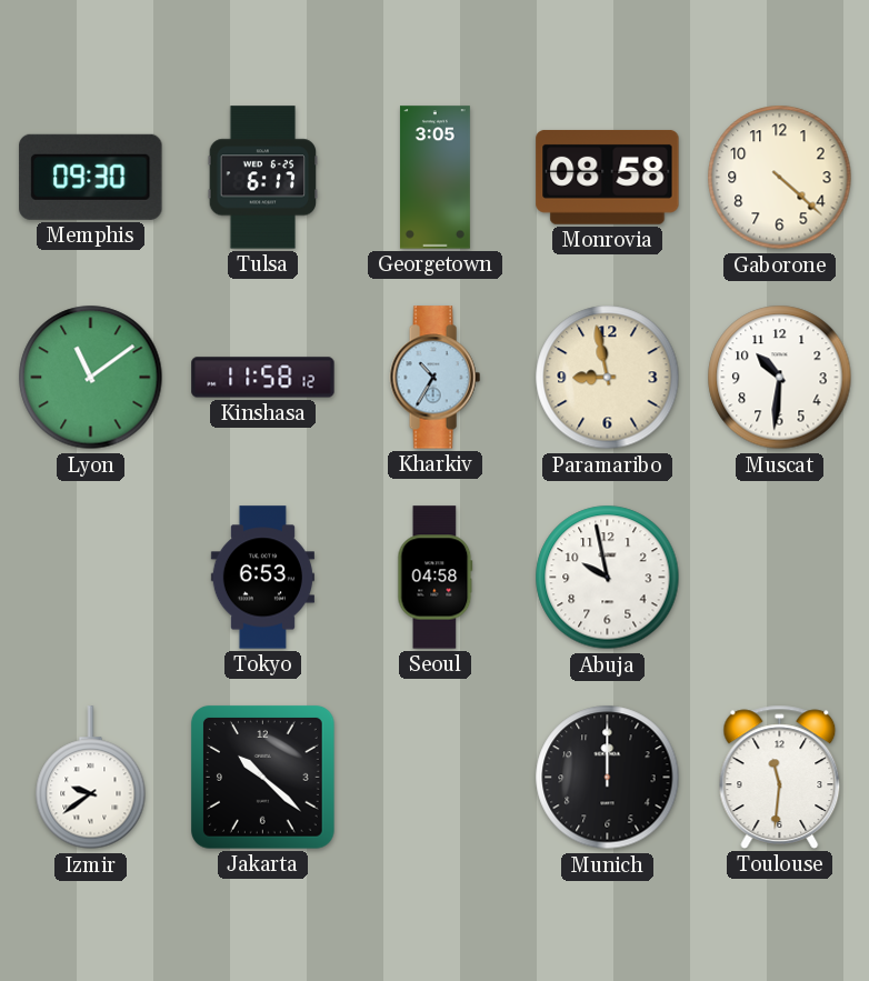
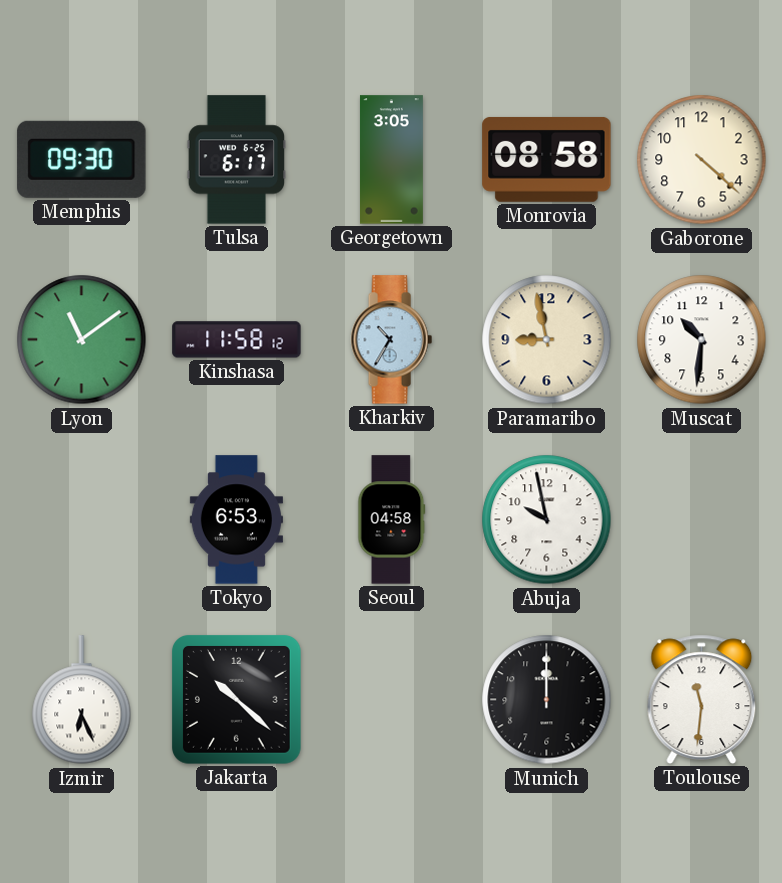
Izmir: 9:39 -> 6:26
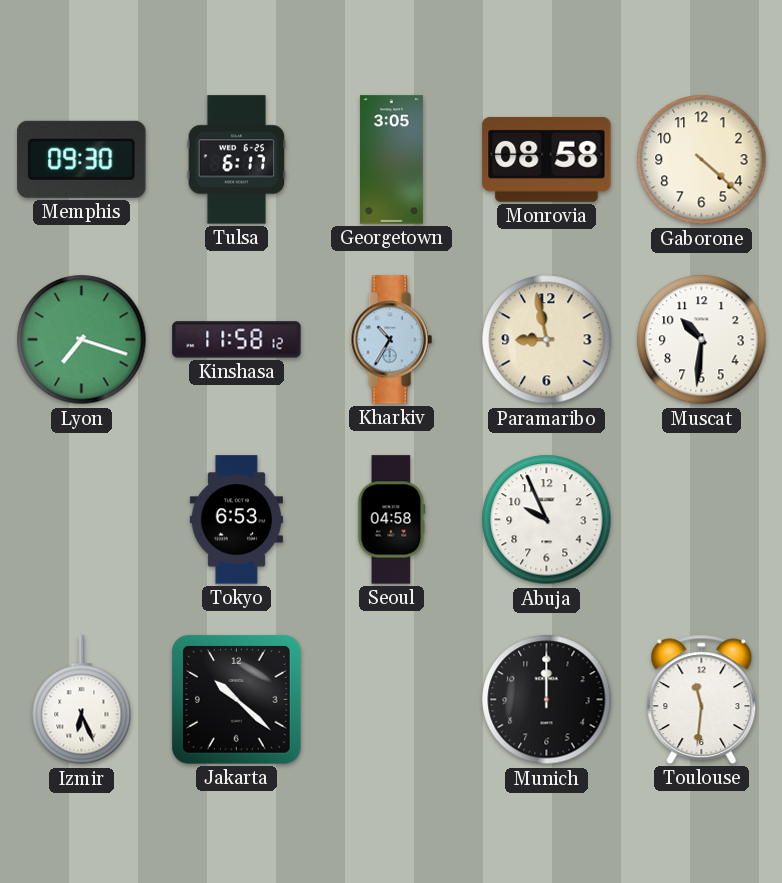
Lyon: 11:09 -> 7:18
Abuja: 9:58 -> 9:56
